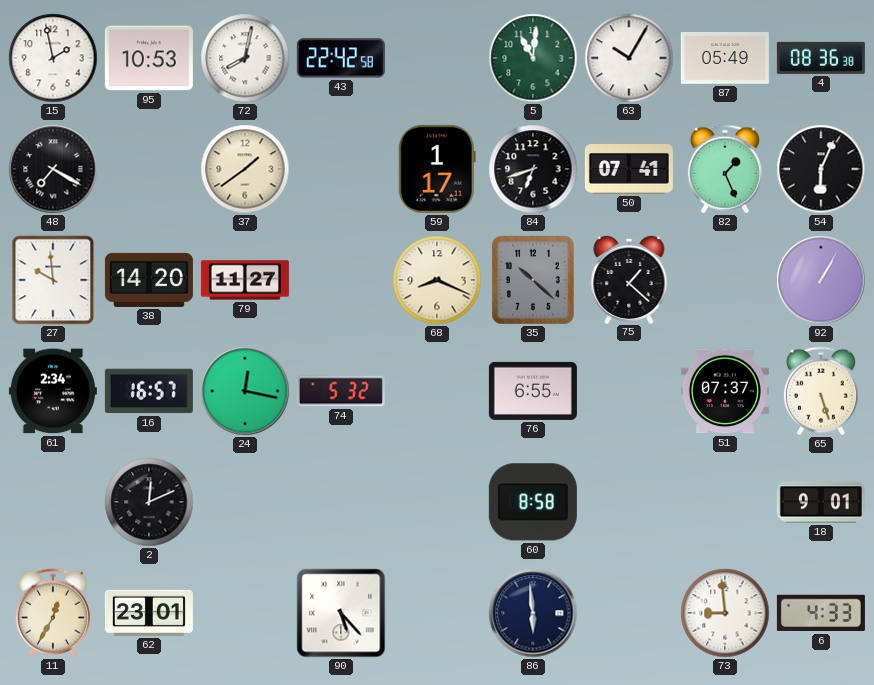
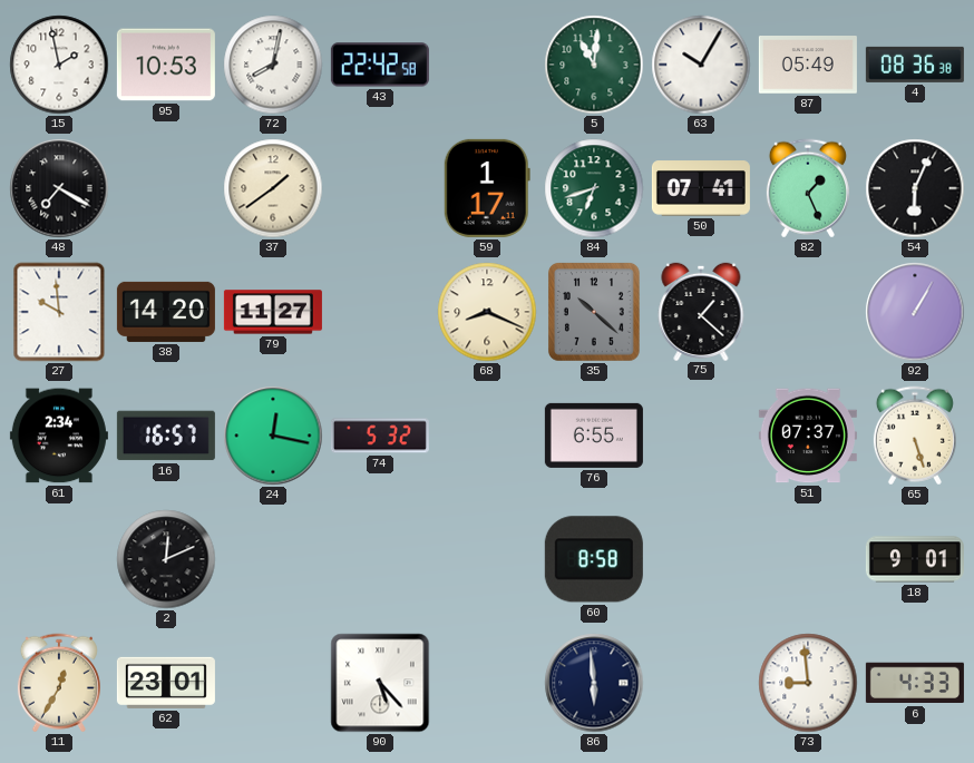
84 dial: black -> green
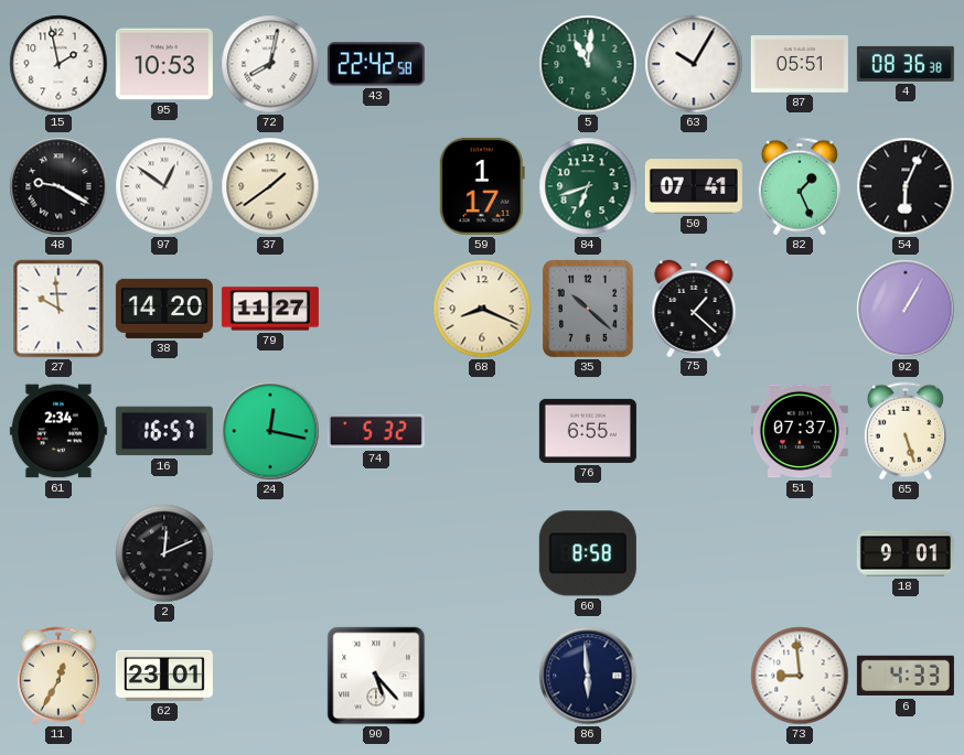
87: 05:49 -> 05:51
48: 7:20 -> 9:20
97: none -> 12:51
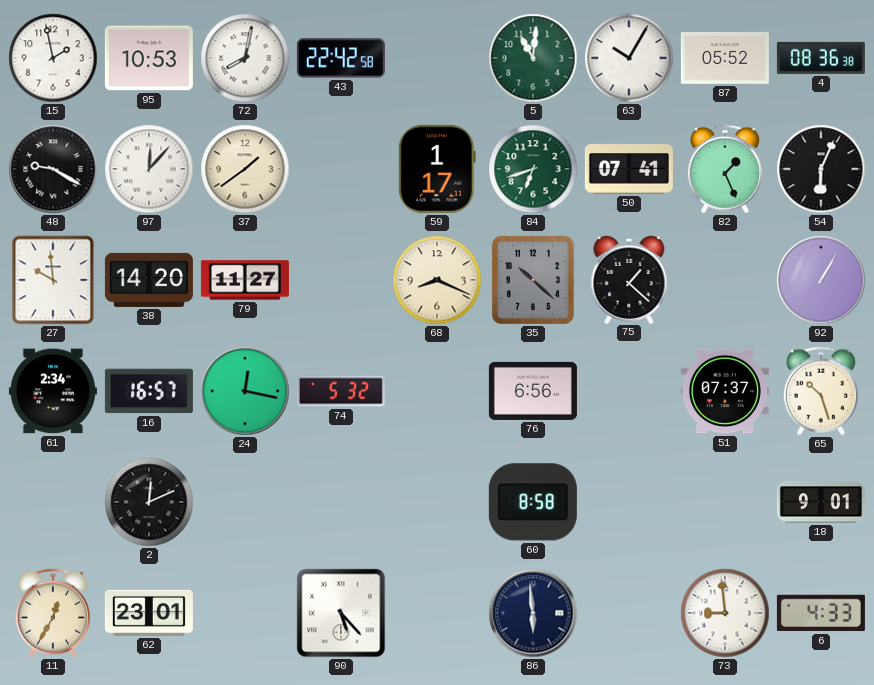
87: 05:51 -> 05:52
97: 12:51 -> 12:07
76: 6:55 -> 6:56
65: 5:27 -> 10:27
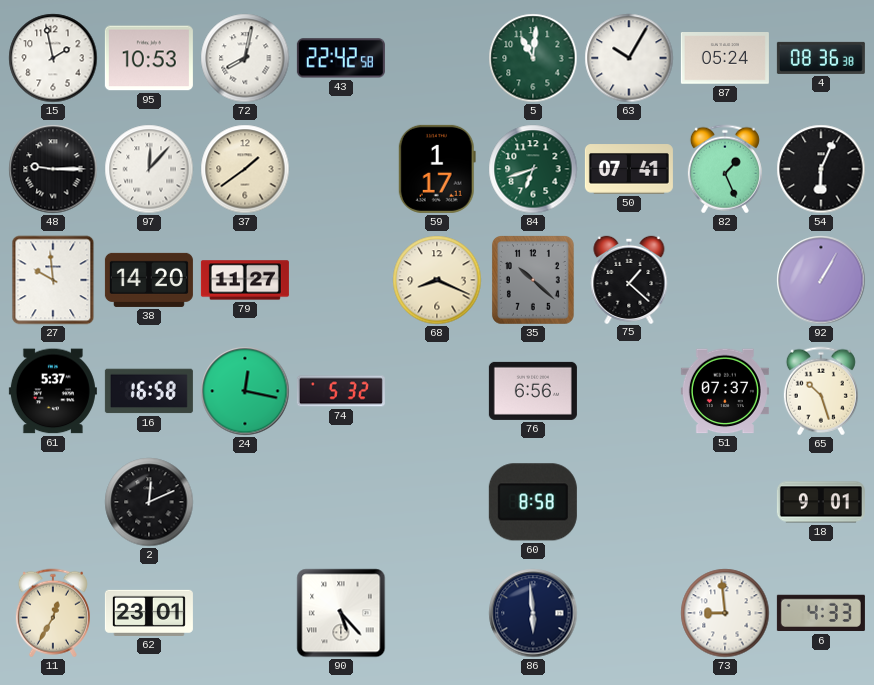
87: 05:52 -> 05:24
48: 9:20 -> 9:15
61: 2:34 -> 5:37
16: 16:57 -> 16:58
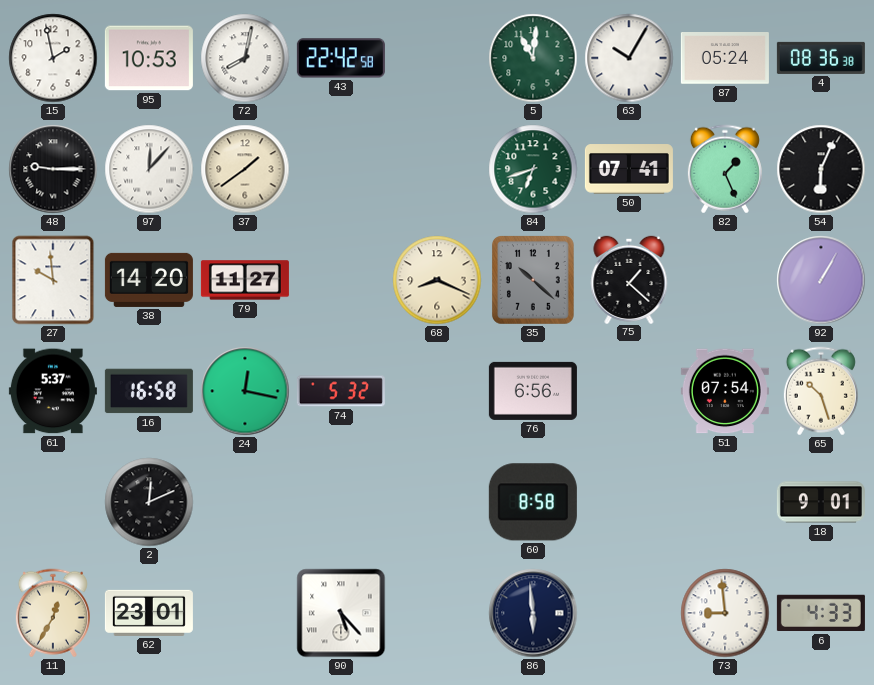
59: 1:17 -> none
51: 07:37 -> 07:54
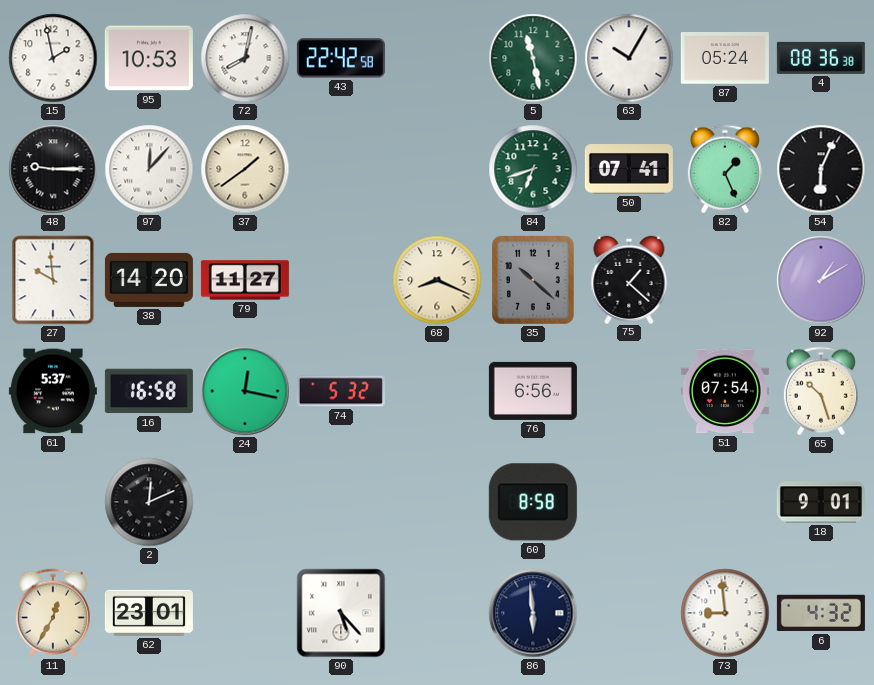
5: 11:01 -> 11:28
92: 1:05 -> 1:10
6: 4:33 -> 4:32
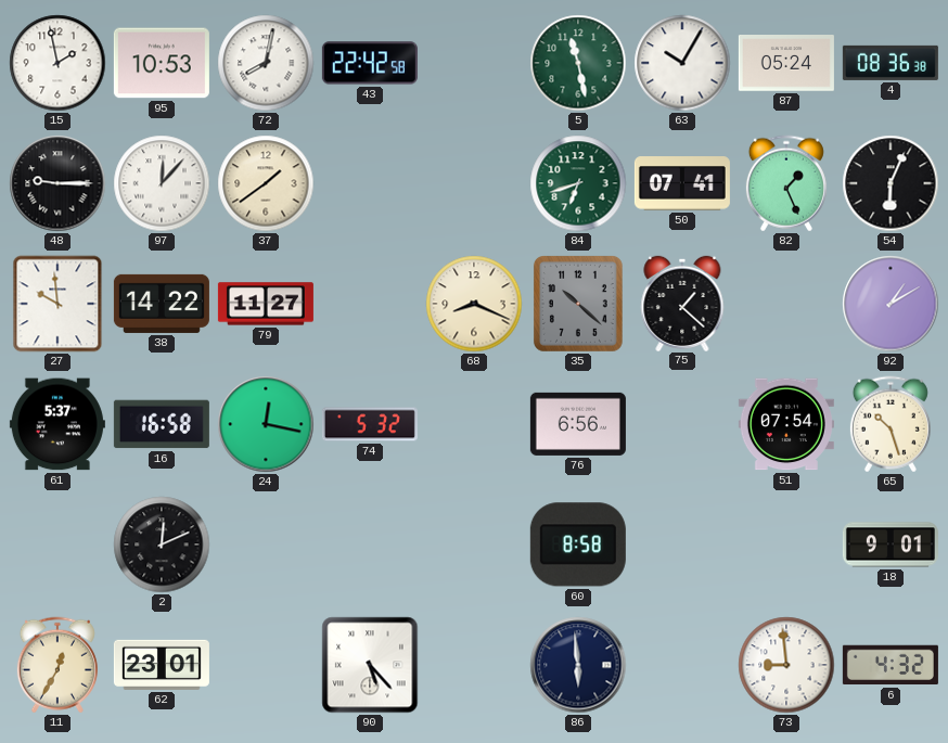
38: 14:20 -> 14:22
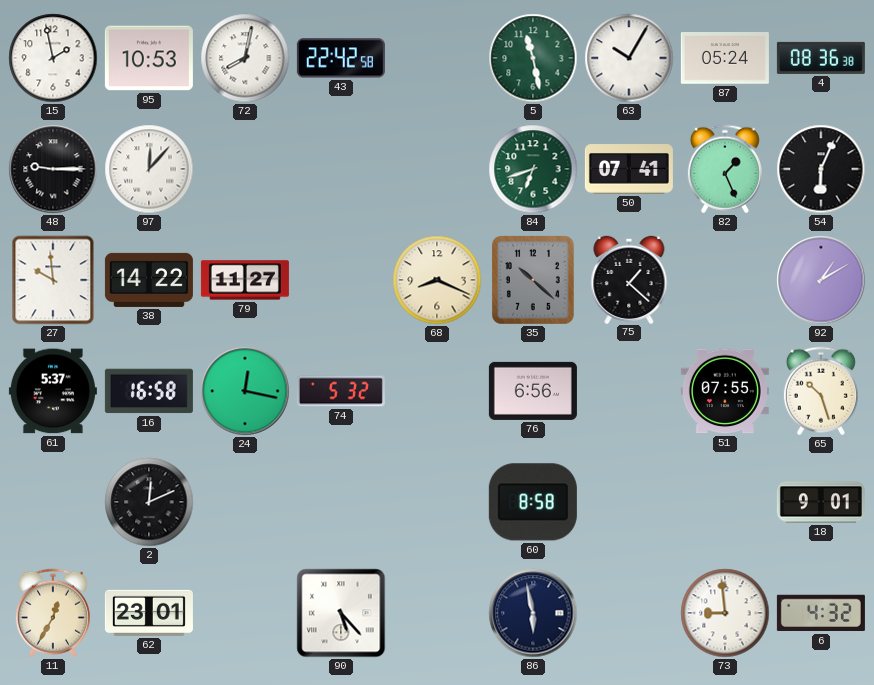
37: 1:39 -> none
51: 07:54 -> 07:55
86: 5:59 -> 5:58
